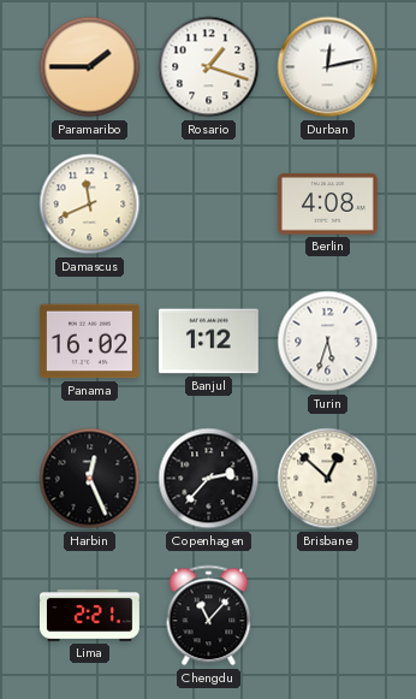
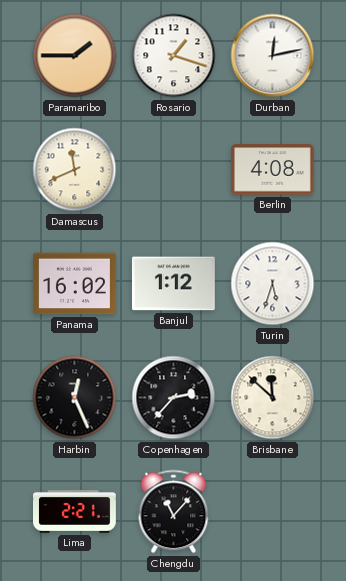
Brisbane: 12:52 -> 11:52
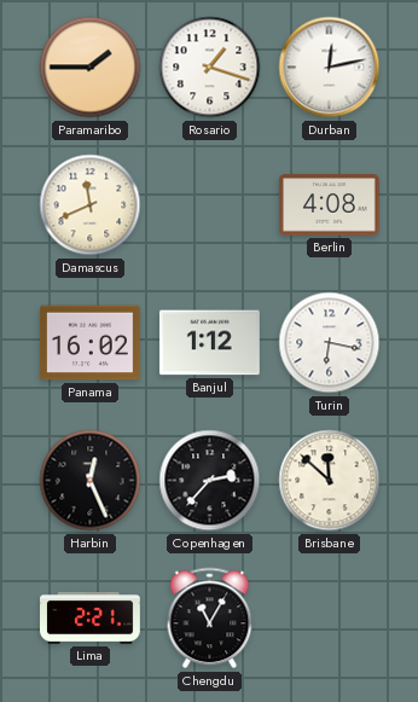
Turin: 5:33 -> 6:17
Chengdu: 11:07 -> 11:05
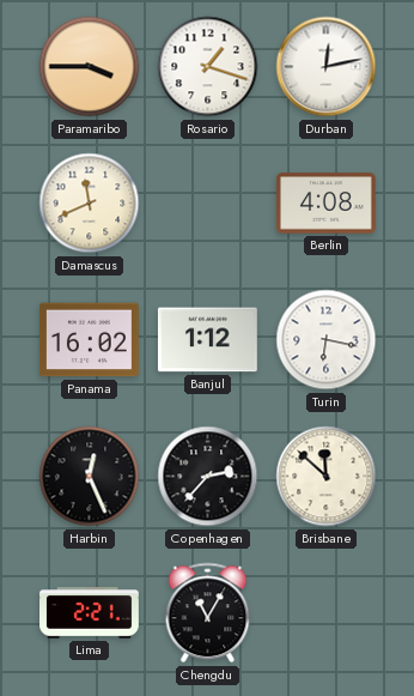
Paramaribo: 1:45 -> 3:45
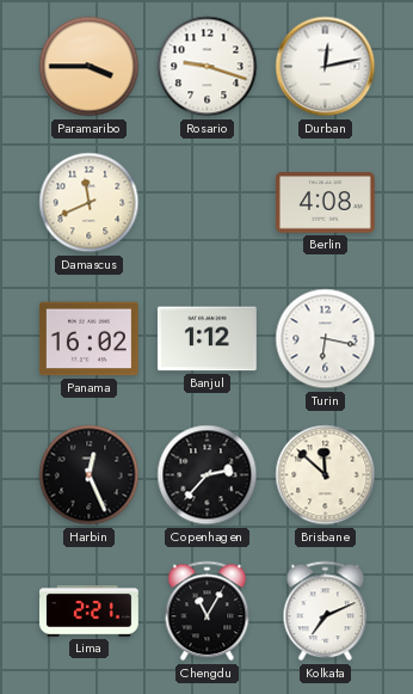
Rosario: 1:18 -> 9:18
Kolkata: none -> 7:11
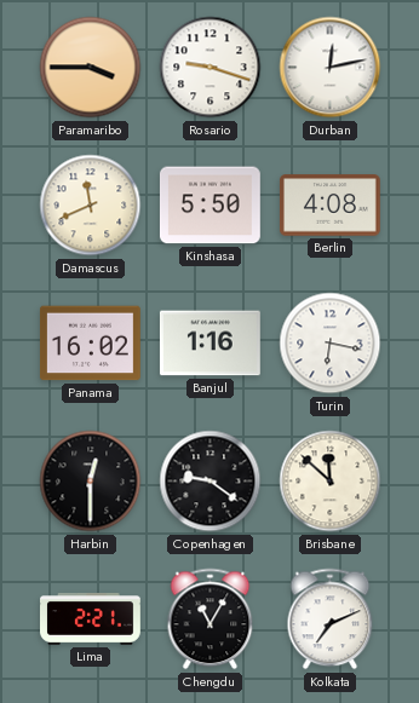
Kinshasa: none -> 5:50
Banjul: 1:12 -> 1:16
Harbin: 12:26 -> 12:30
Copenhagen: 2:37 -> 9:21
